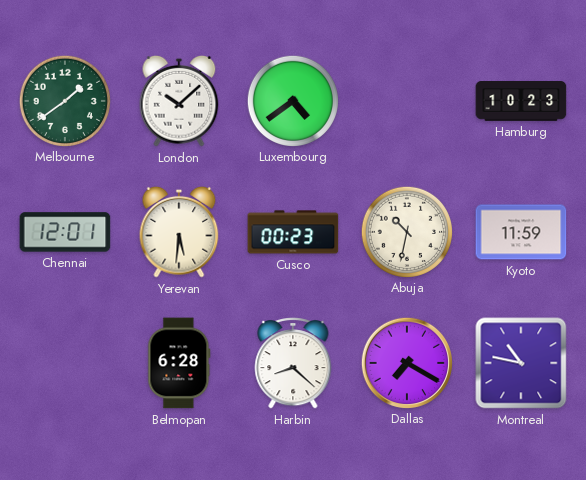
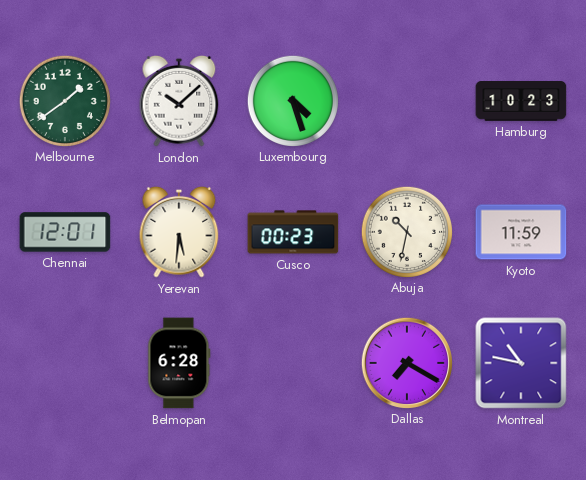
Luxembourg: 4:39 -> 4:27
Harbin: 8:22 -> none
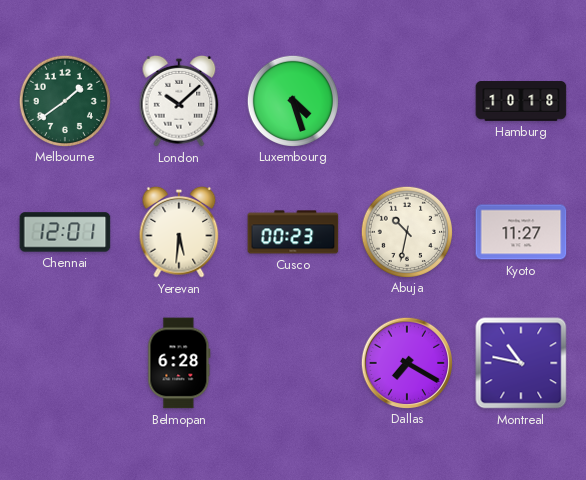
Hamburg: 10:23 -> 10:18
Kyoto: 11:59 -> 11:27
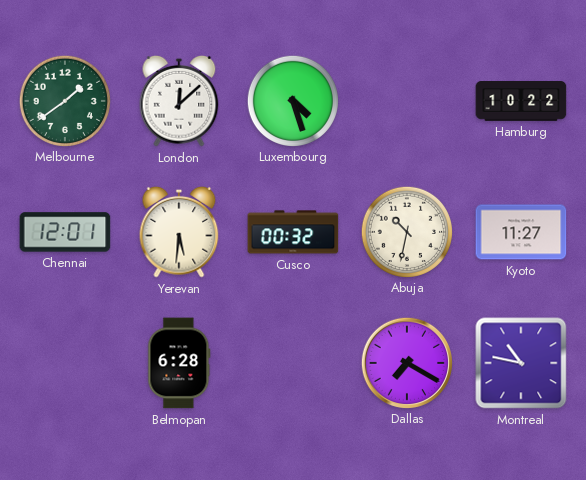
London: 10:08 -> 12:08
Hamburg: 10:18 -> 10:22
Cusco: 00:23 -> 00:32
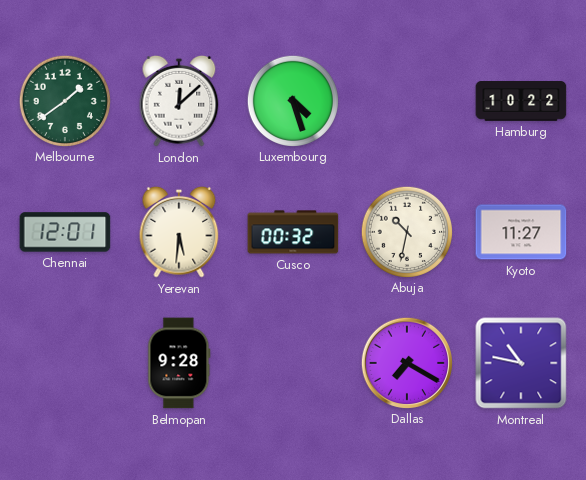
Belmopan: 6:28 -> 9:28
